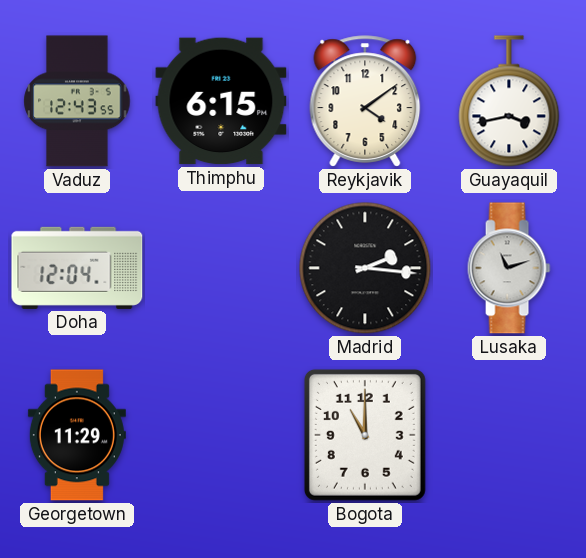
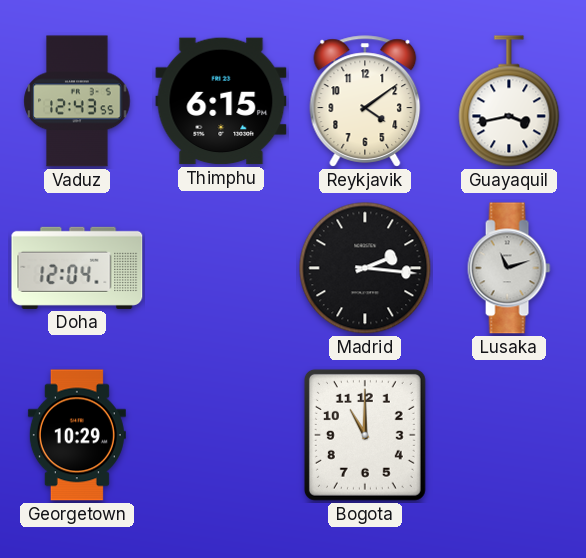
Georgetown: 11:29 -> 10:29
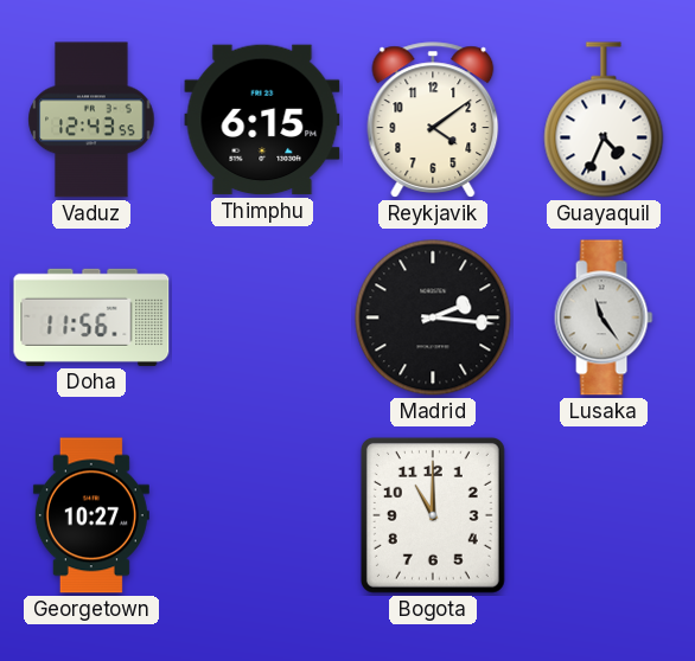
Guayaquil: 3:43 -> 4:34
Doha: 12:04 -> 11:56
Lusaka: 11:12 -> 11:24
Georgetown: 10:29 -> 10:27
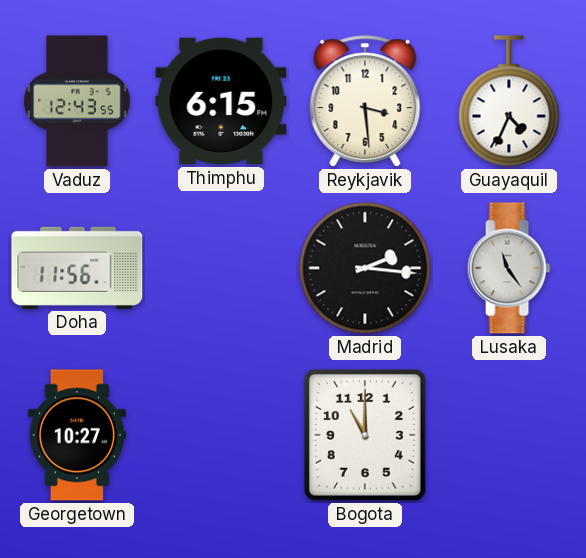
Reykjavik: 4:09 -> 3:29
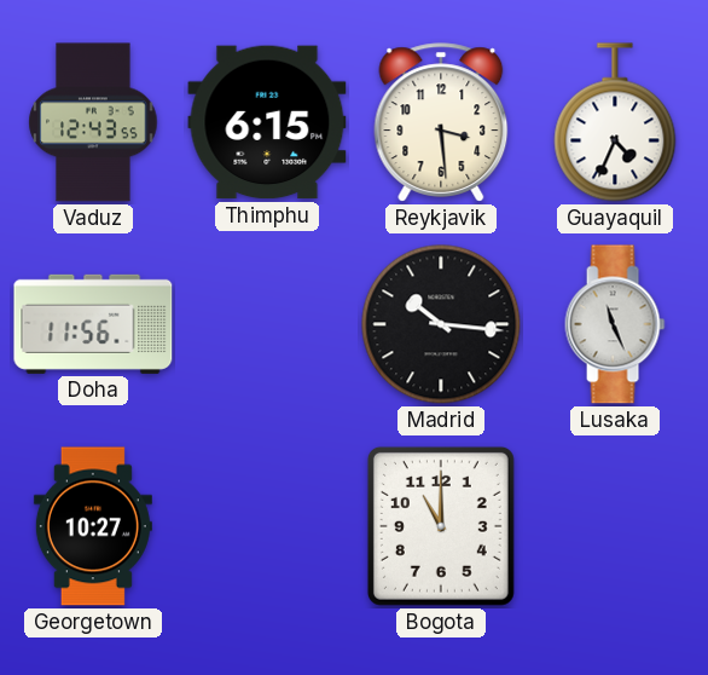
Madrid: 2:16 -> 10:16
Lusaka: 11:24 -> 11:26
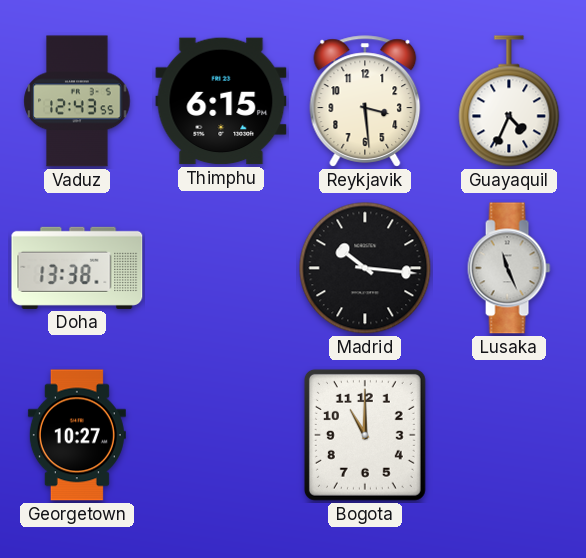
Doha: 11:56 -> 13:38
